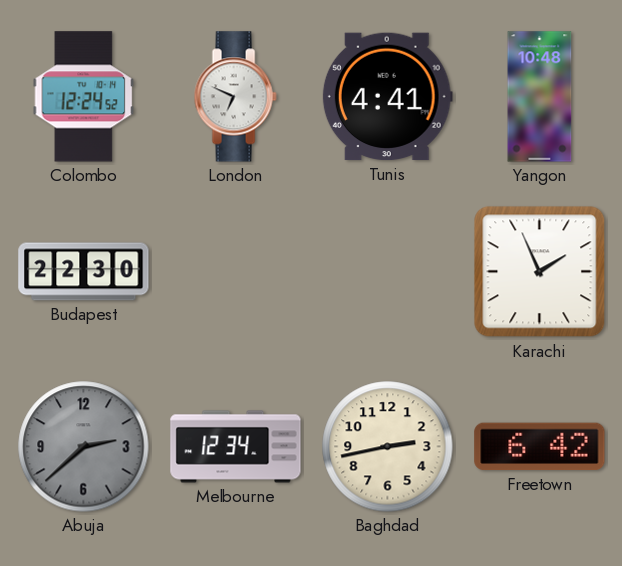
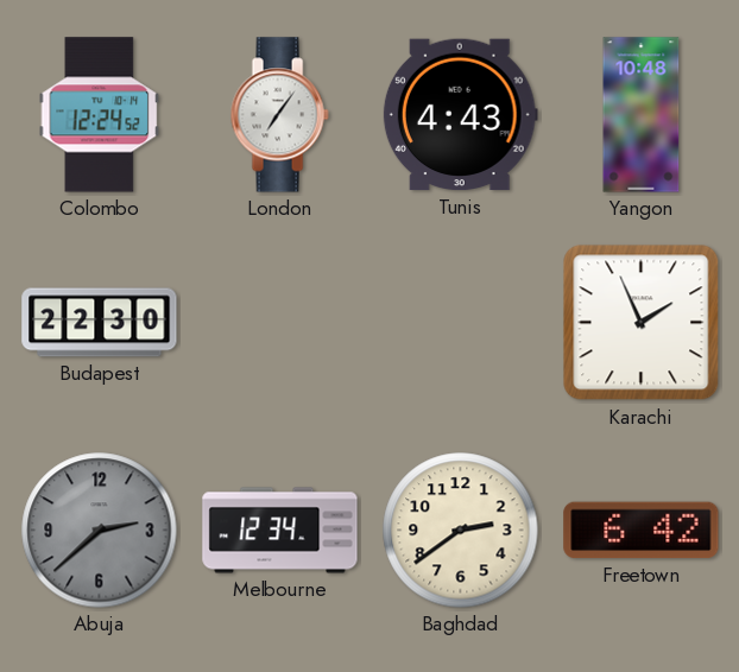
London: 6:49 -> 7:06
Tunis: 4:41 -> 4:43
Baghdad: 2:43 -> 2:39
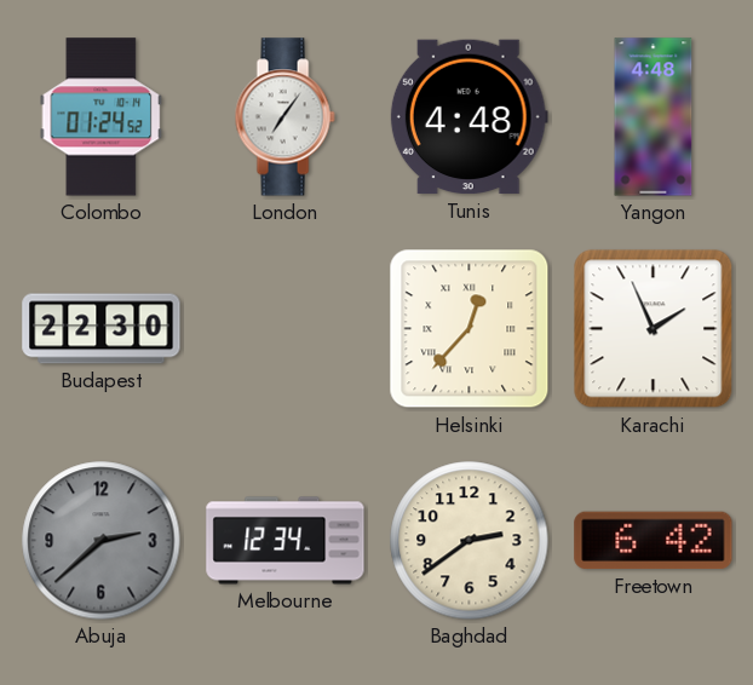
Colombo: 12:24 -> 01:24
Tunis: 4:43 -> 4:48
Yangon: 10:48 -> 4:48
Helsinki: none -> 12:37
